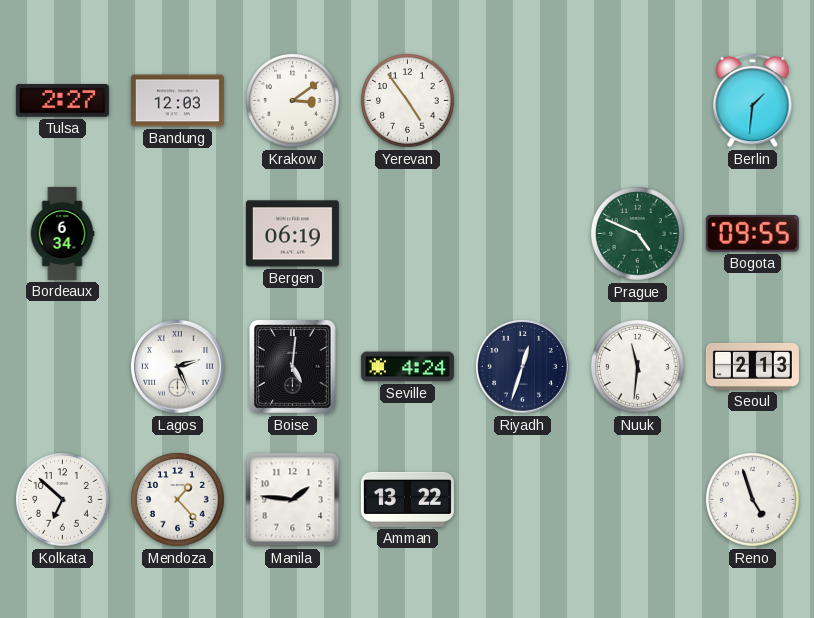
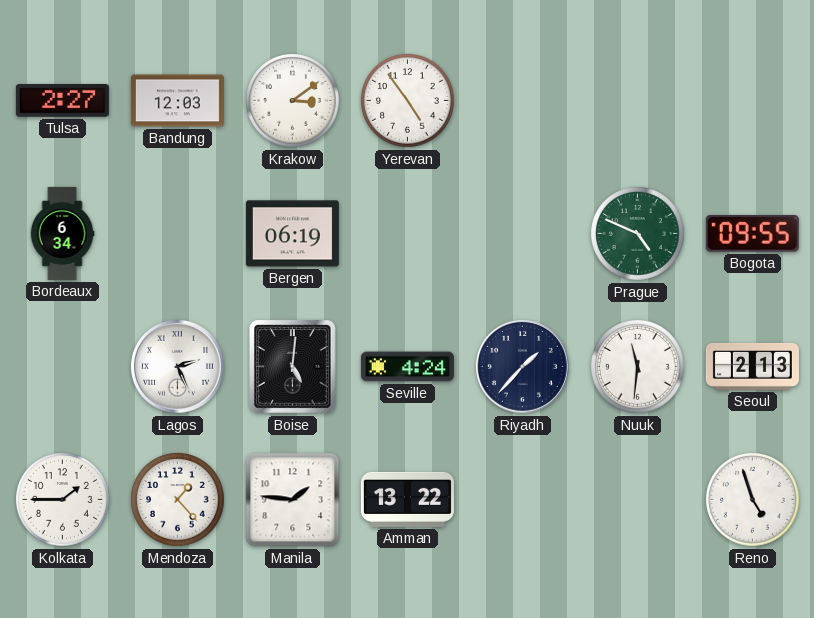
Berlin: 1:31 -> none
Riyadh: 12:33 -> 1:37
Kolkata: 6:52 -> 1:45
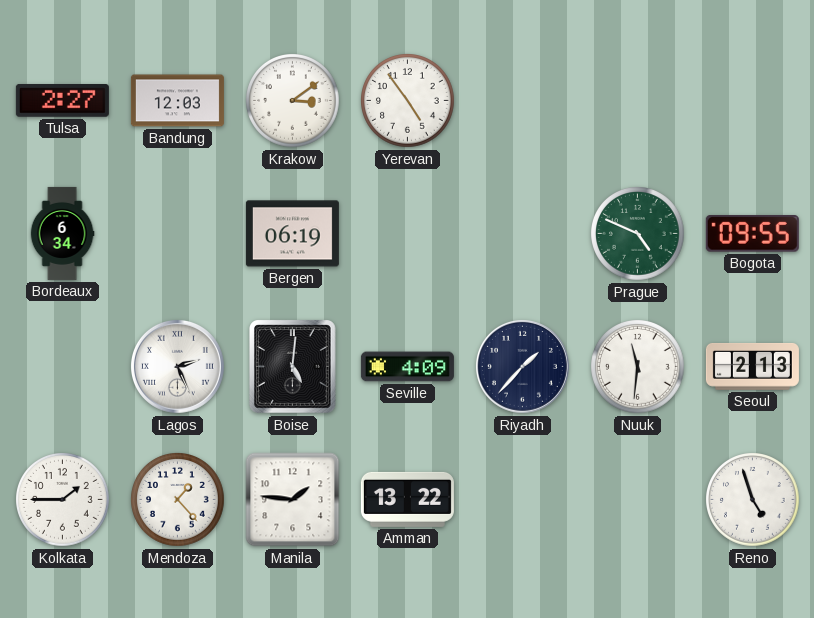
Seville: 4:24 -> 4:09
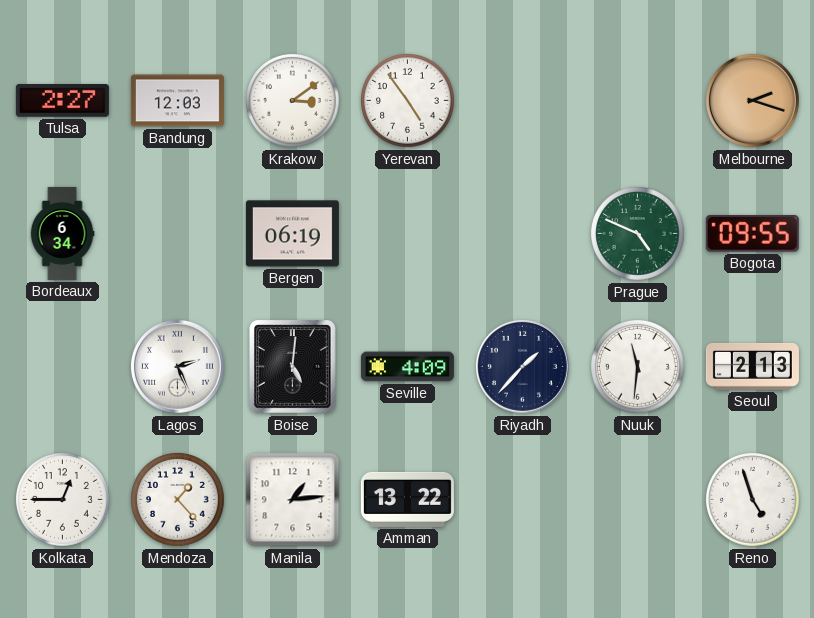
Melbourne: none -> 2:18
Kolkata: 1:45 -> 12:45
Manila: 1:46 -> 1:14
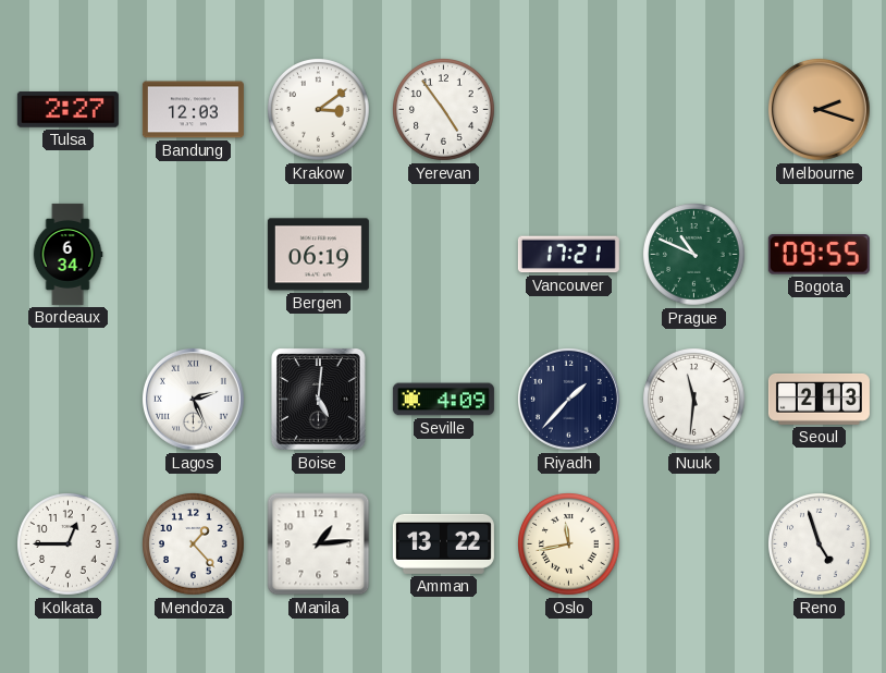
Vancouver: none -> 17:21
Prague: 4:49 -> 10:49
Oslo: none -> 11:43
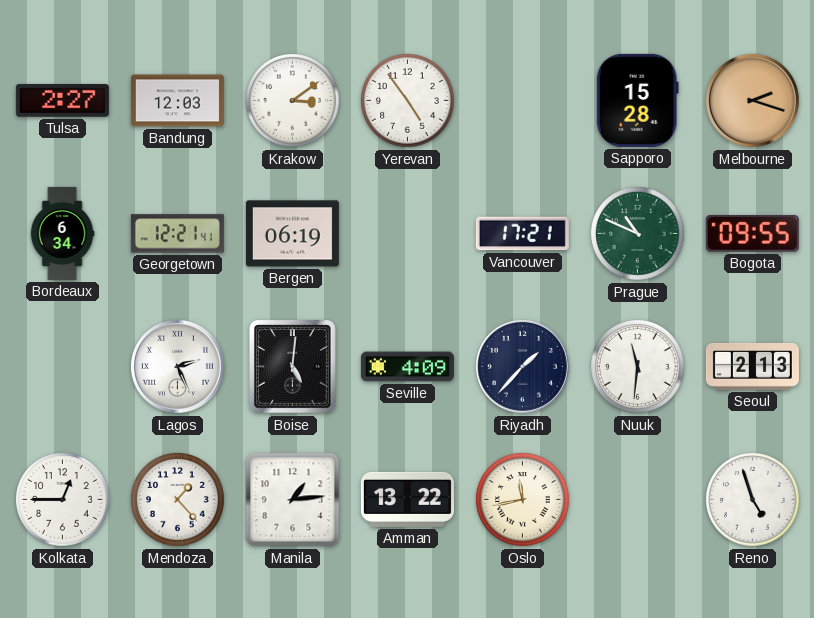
Sapporo: none -> 15:28
Georgetown: none -> 12:21
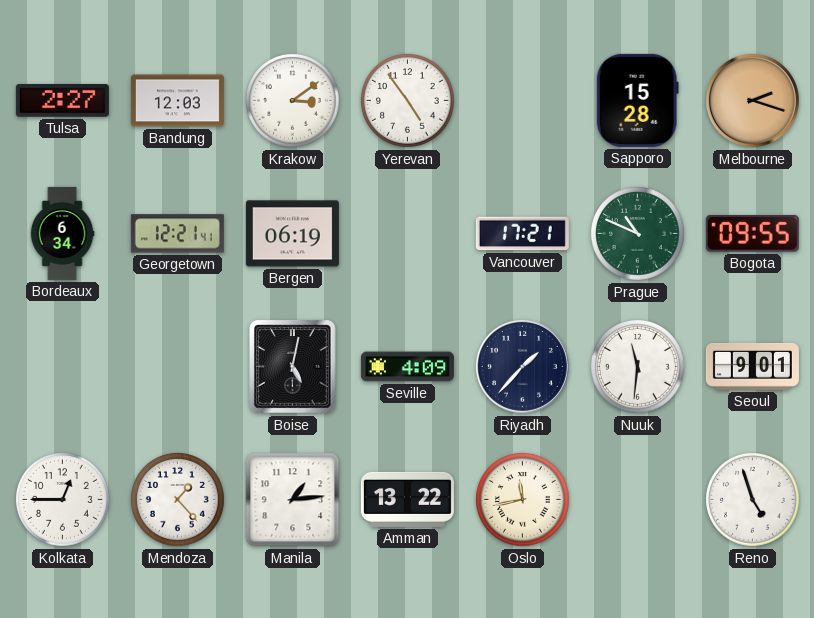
Lagos: 2:26 -> none
Boise: 5:01 -> 5:02
Seoul: 2:13 -> 9:01
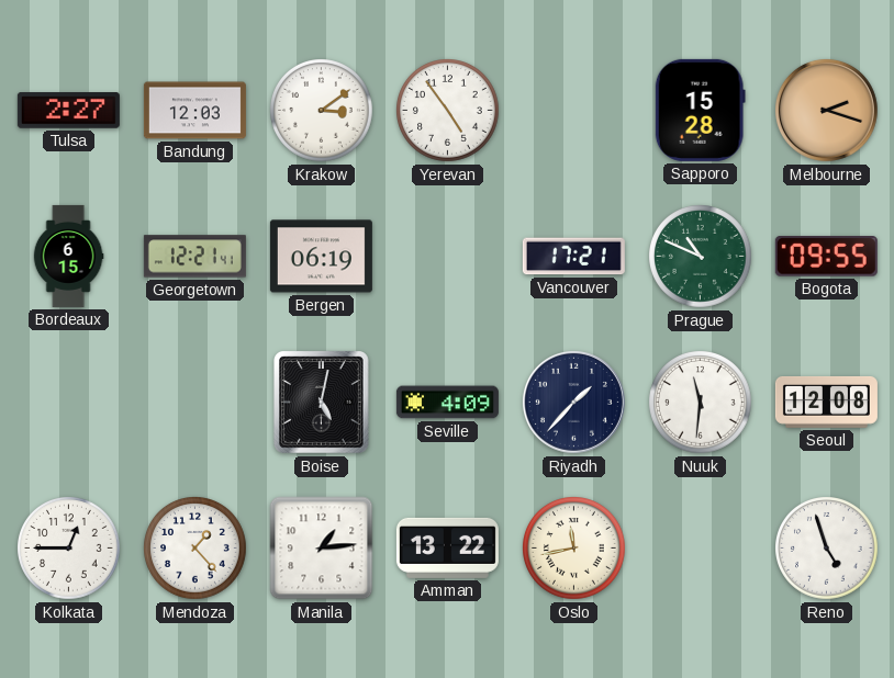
Bordeaux: 6:34 -> 6:15
Seoul: 9:01 -> 12:08
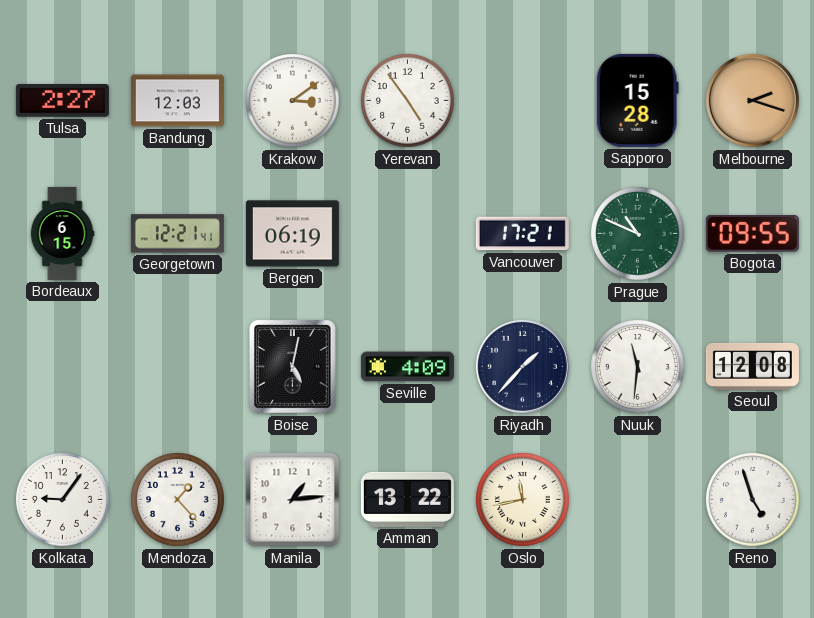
Kolkata: 12:45 -> 9:06
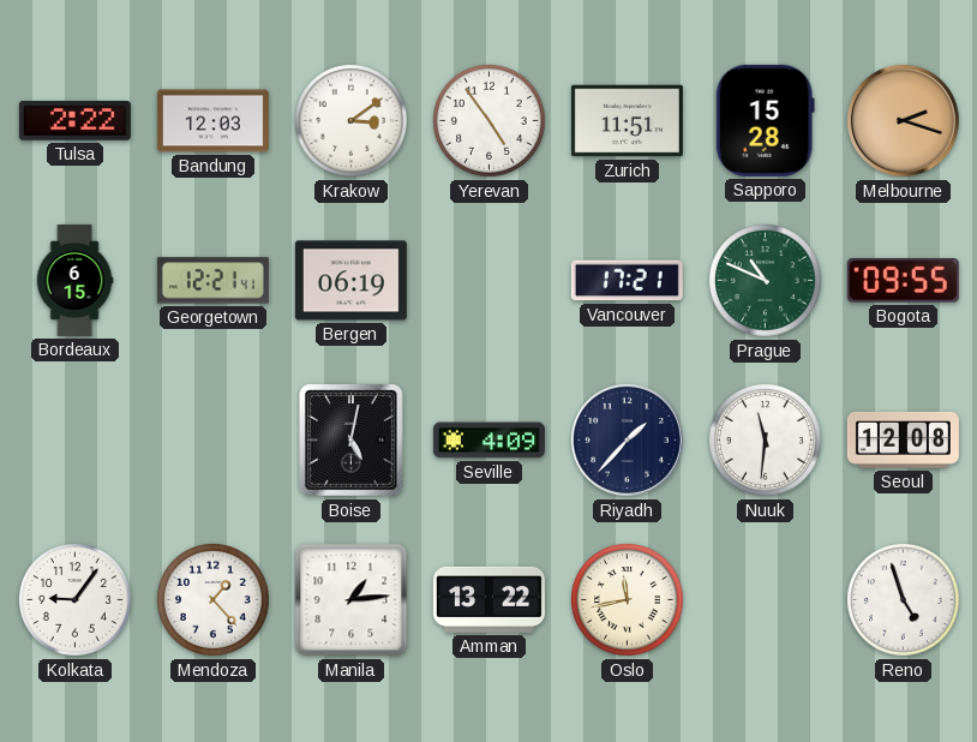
Tulsa: 2:27 -> 2:22
Zurich: none -> 11:51
